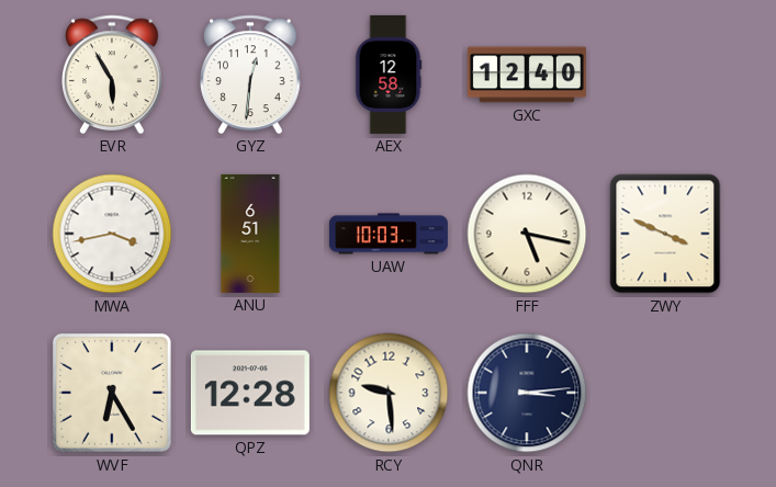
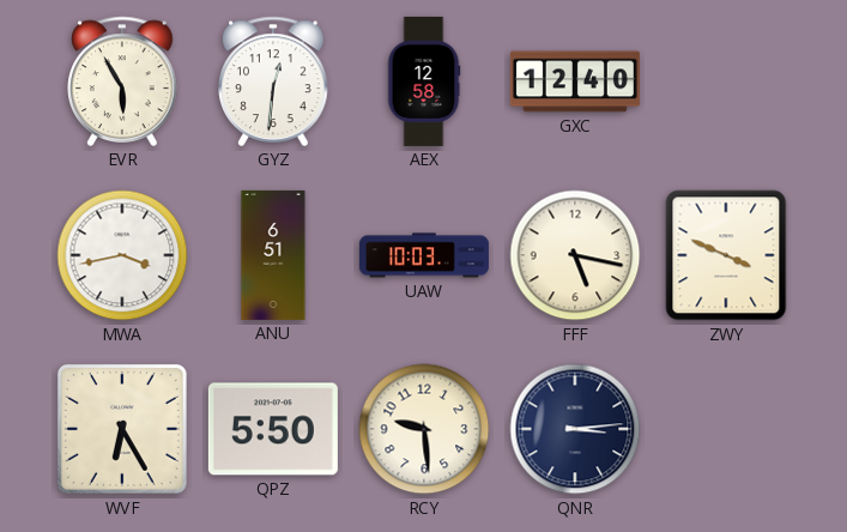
QPZ: 12:28 -> 5:50
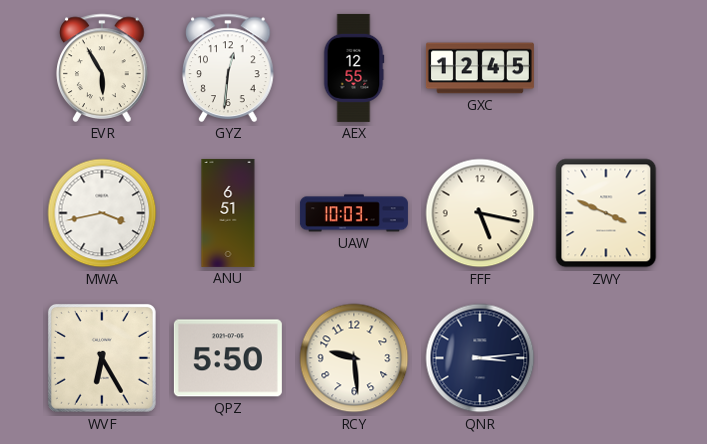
AEX: 12:58 -> 12:55
GXC: 12:40 -> 12:45
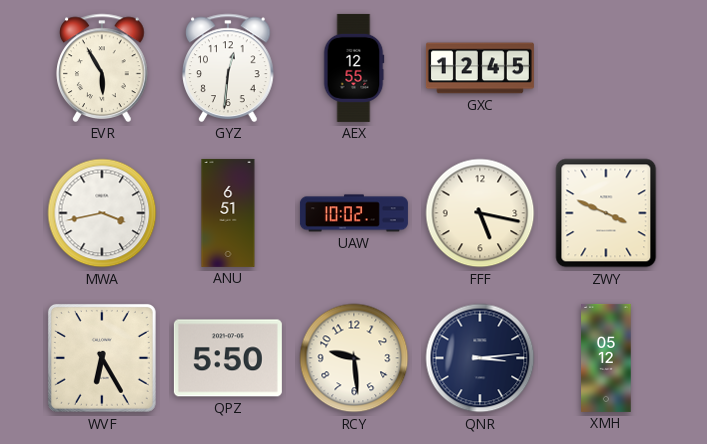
UAW: 10:03 -> 10:02
XMH: none -> 05:12
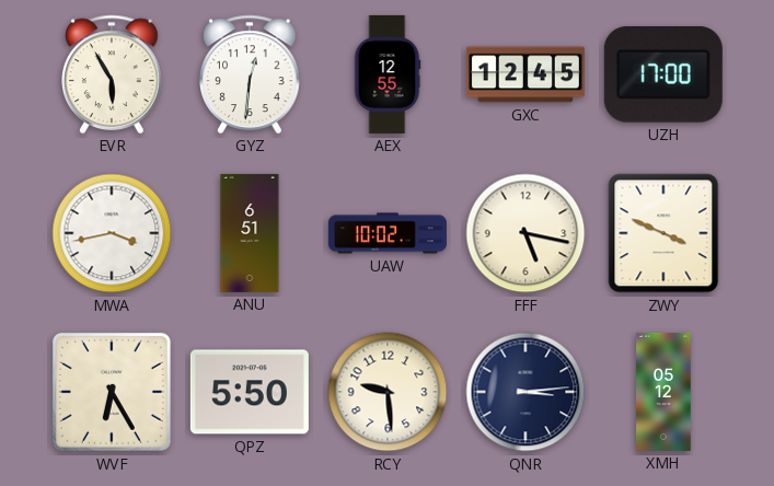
UZH: none -> 17:00
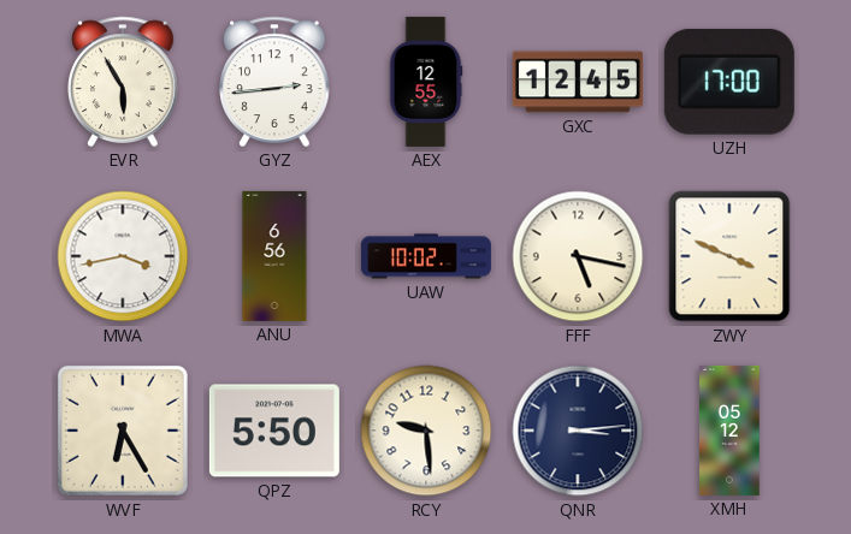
GYZ: 12:31 -> 2:44
ANU: 6:51 -> 6:56
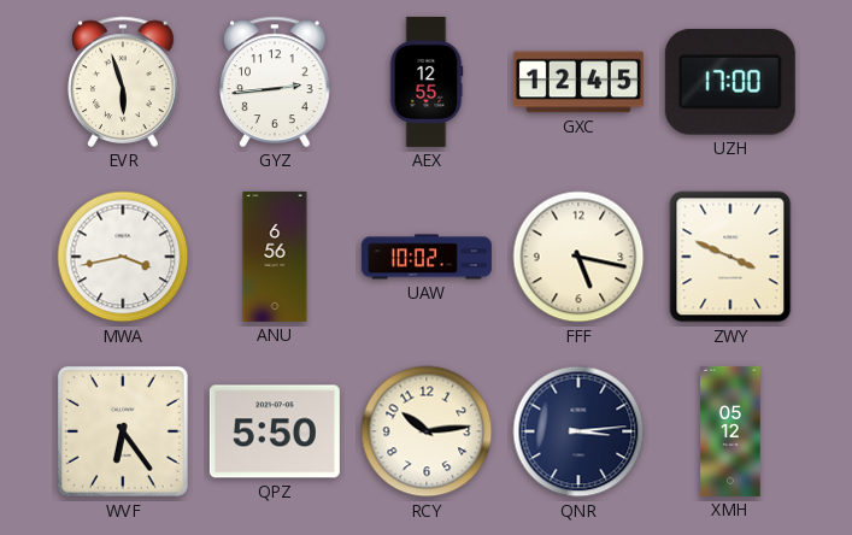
EVR: 5:55 -> 5:57
WVF: 6:25 -> 6:24
RCY: 9:29 -> 10:14
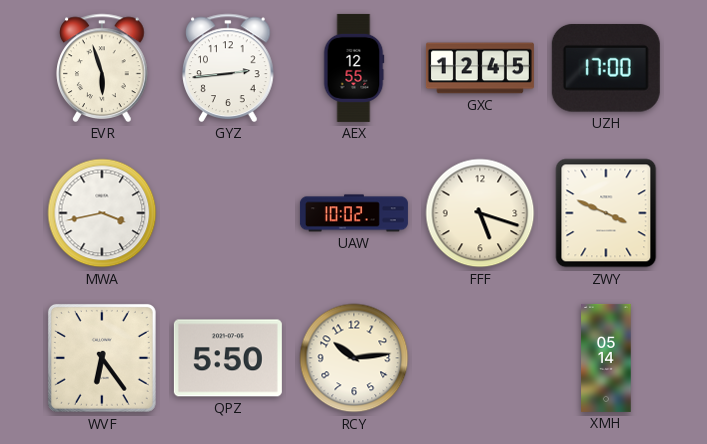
ANU: 6:56 -> none
FFF: 5:17 -> 5:18
QNR: 3:14 -> none
XMH: 05:12 -> 05:14
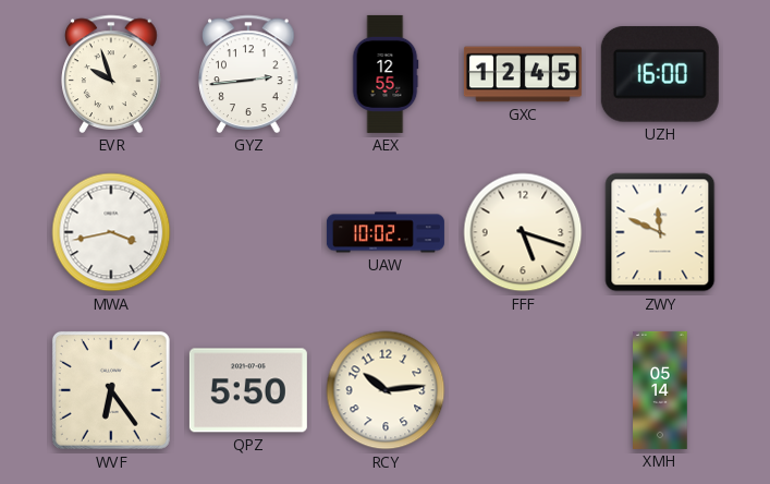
EVR: 5:57 -> 9:57
UZH: 17:00 -> 16:00
ZWY: 3:49 -> 11:49
